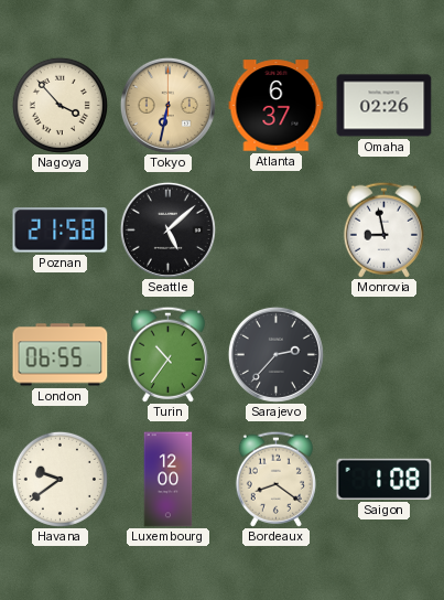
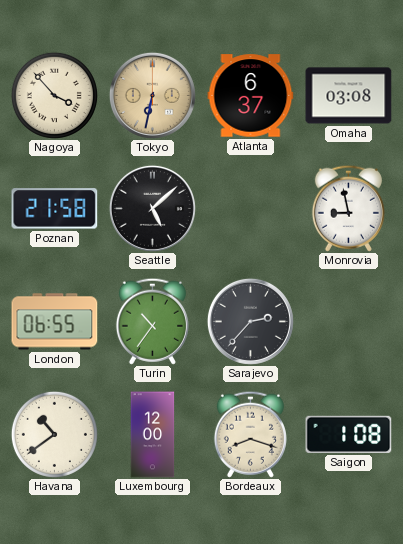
Omaha: 02:26 -> 03:08
Havana: 9:39 -> 10:39
Bordeaux: 8:21 -> 8:18
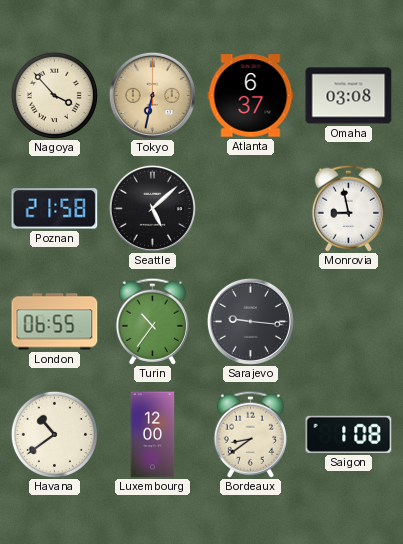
Sarajevo: 2:37 -> 9:16
Bordeaux: 8:18 -> 8:39
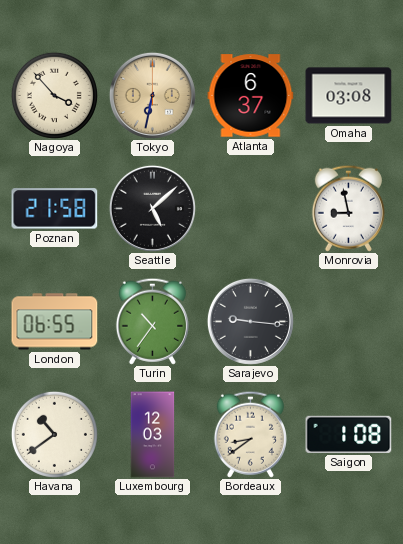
Luxembourg: 12:00 -> 12:03
